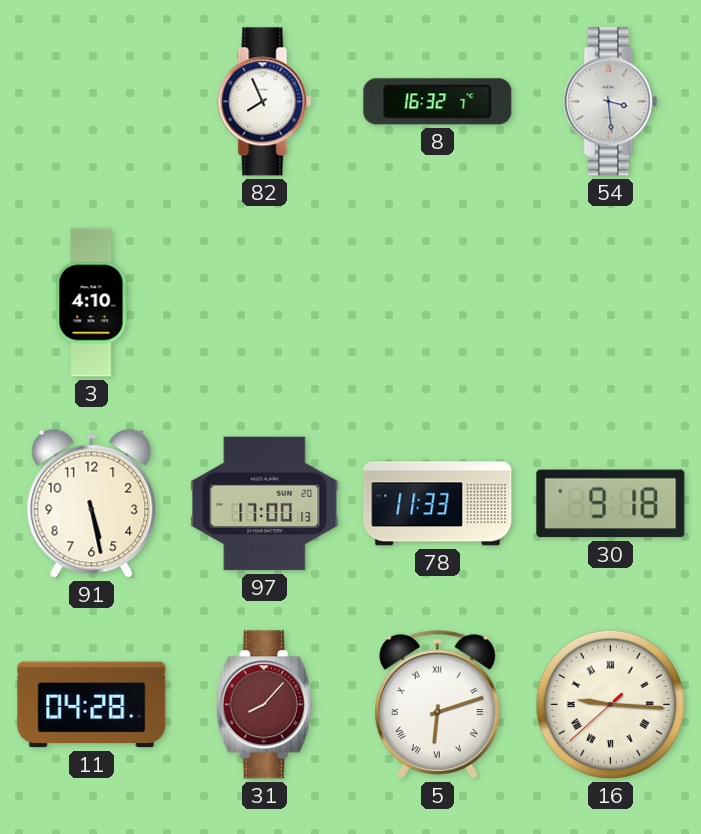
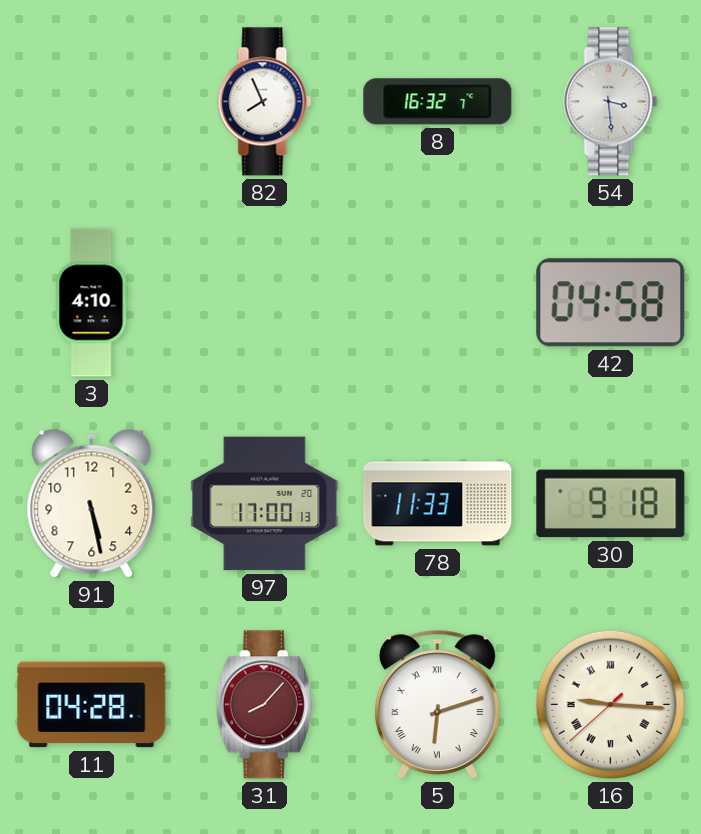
42: none -> 04:58
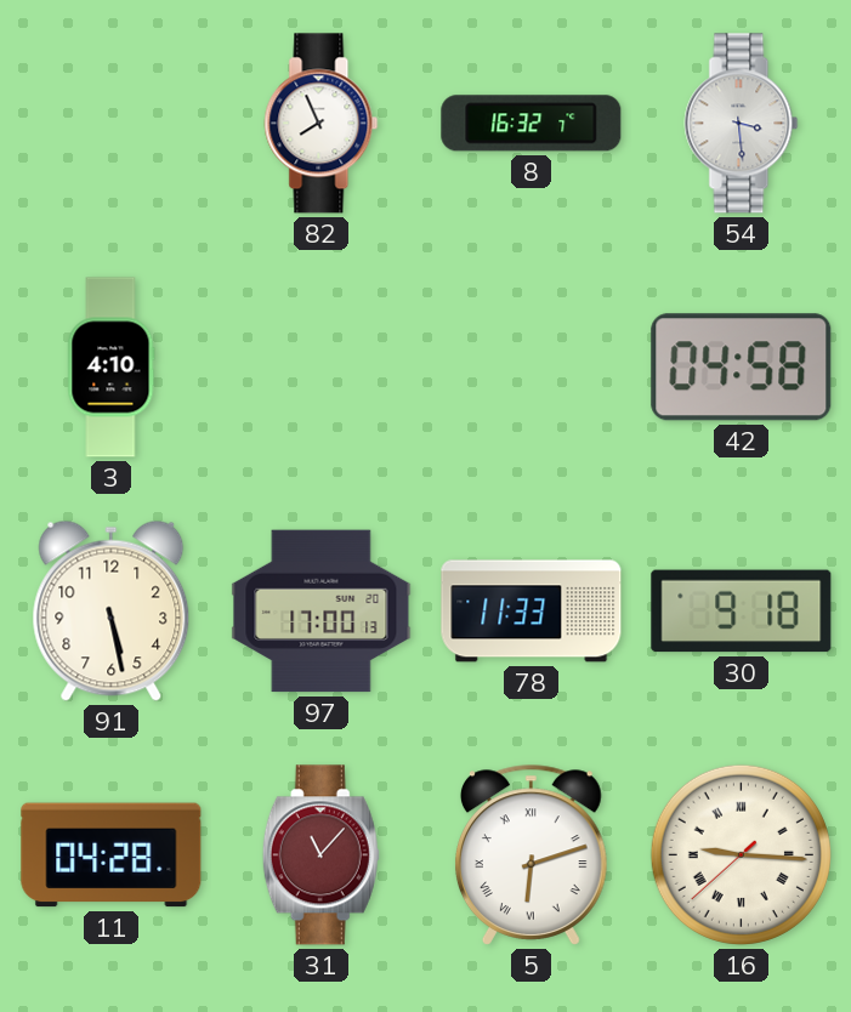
31: 8:07 -> 11:07
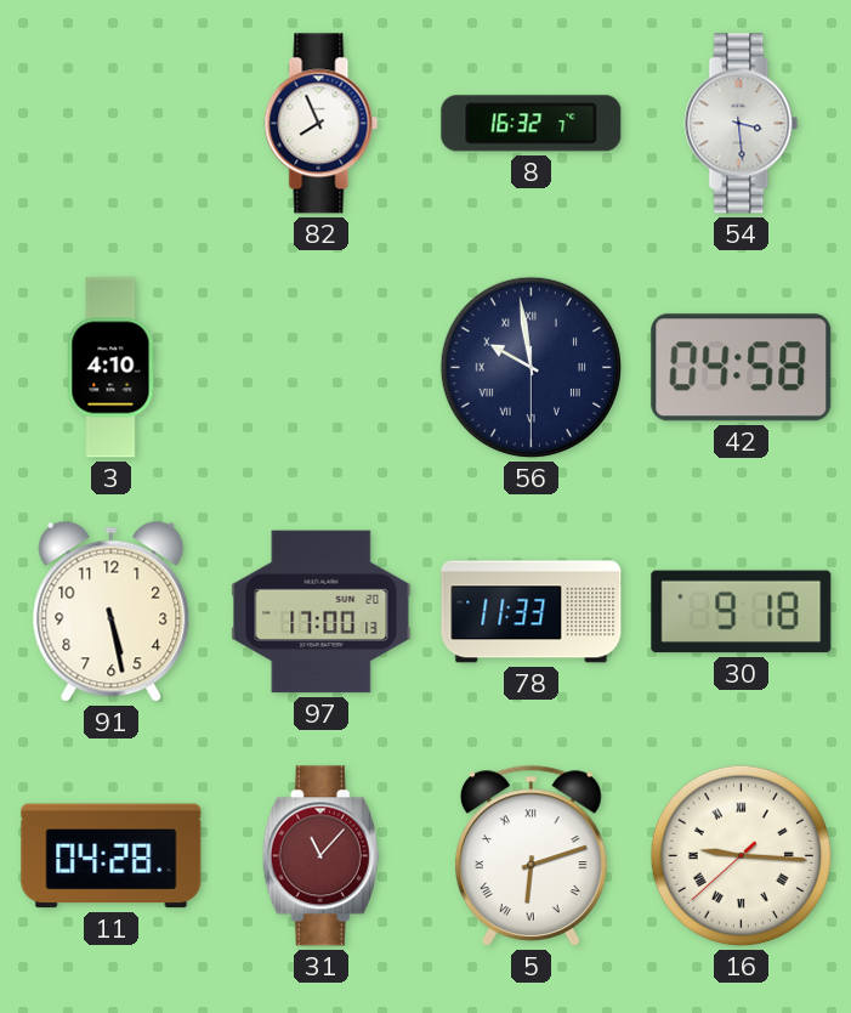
56: none -> 9:58
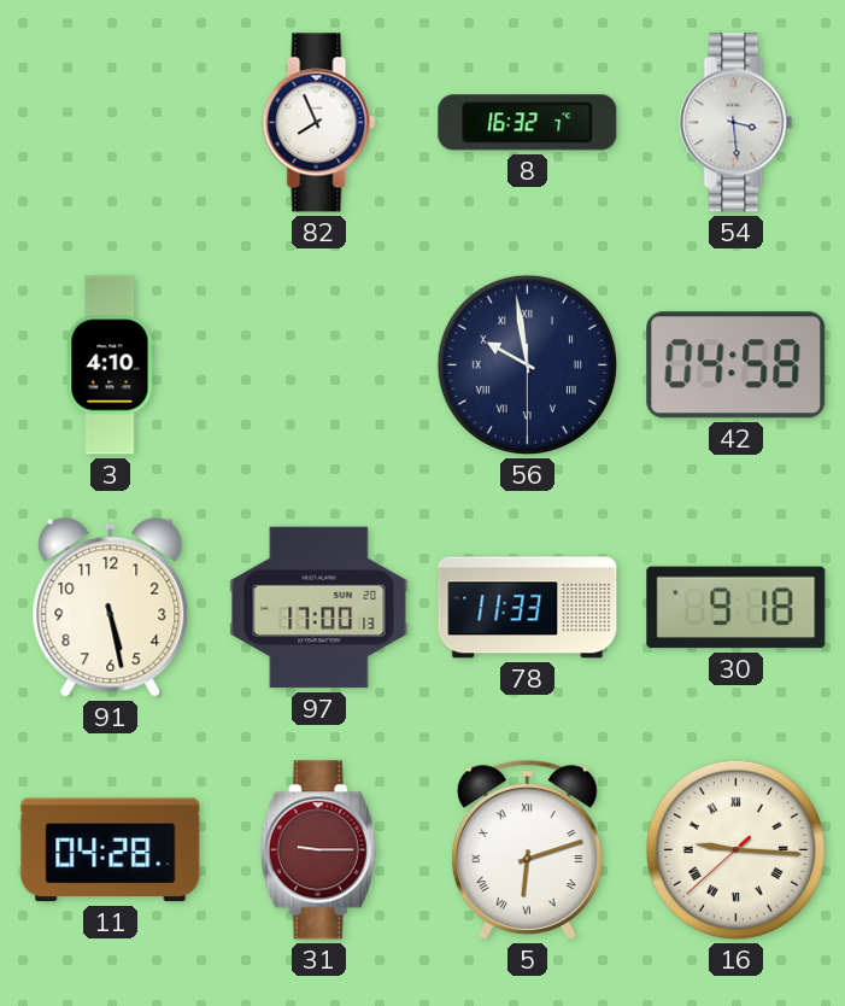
31: 11:07 -> 9:15
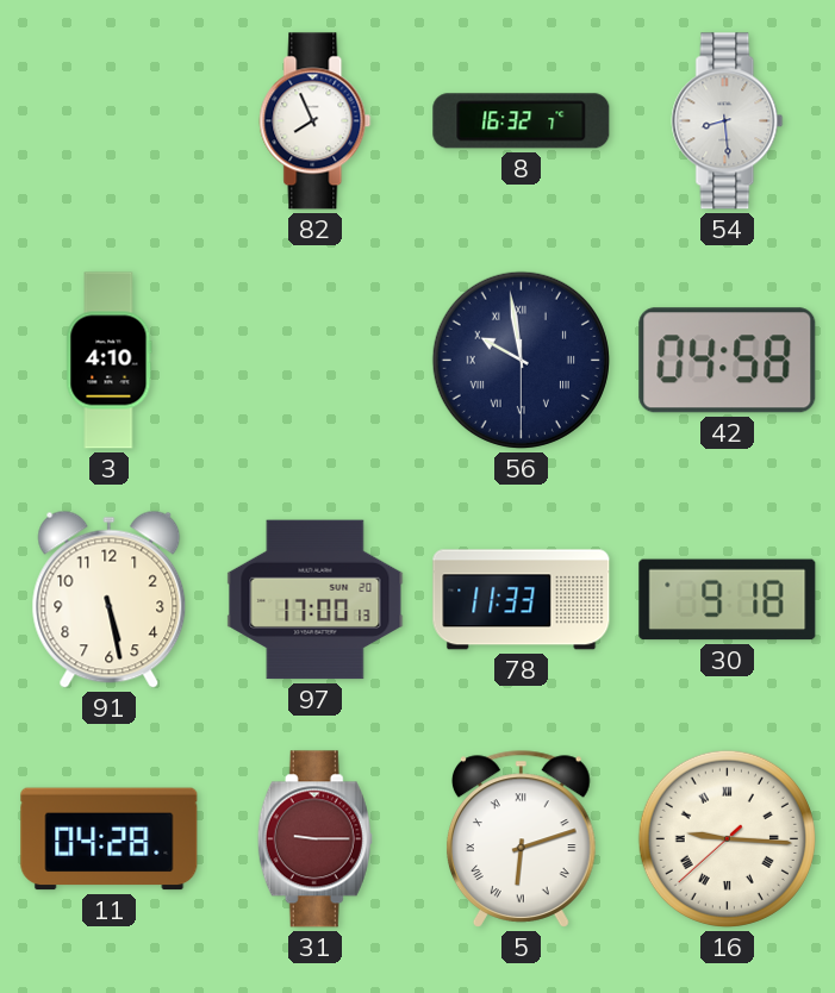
54: 3:29 -> 8:29
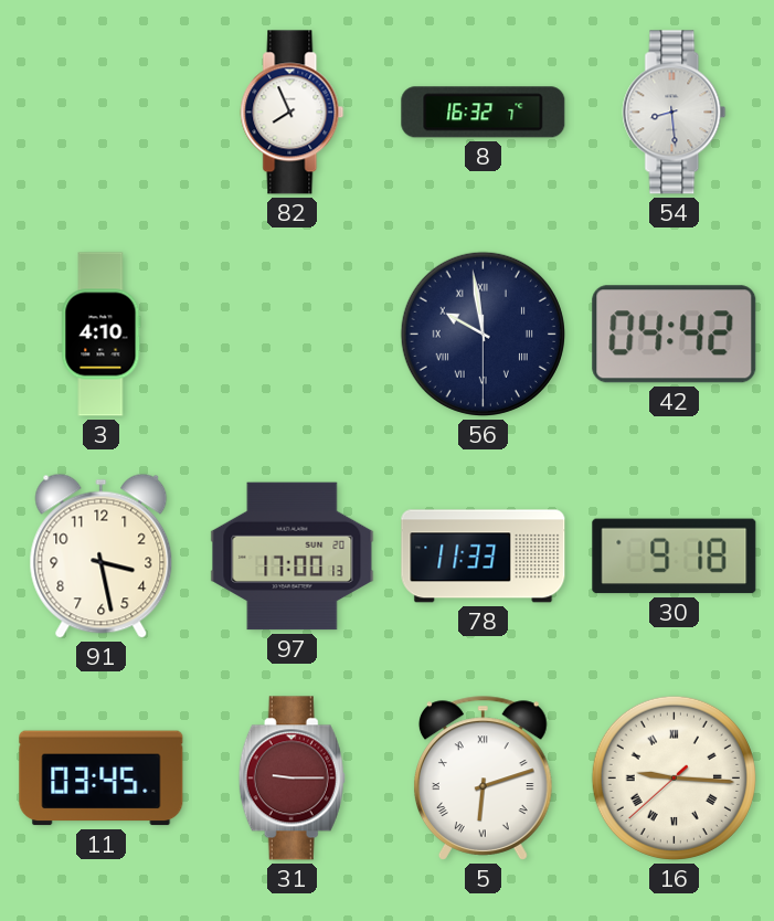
42: 04:58 -> 04:42
91: 5:28 -> 3:28
11: 04:28 -> 03:45
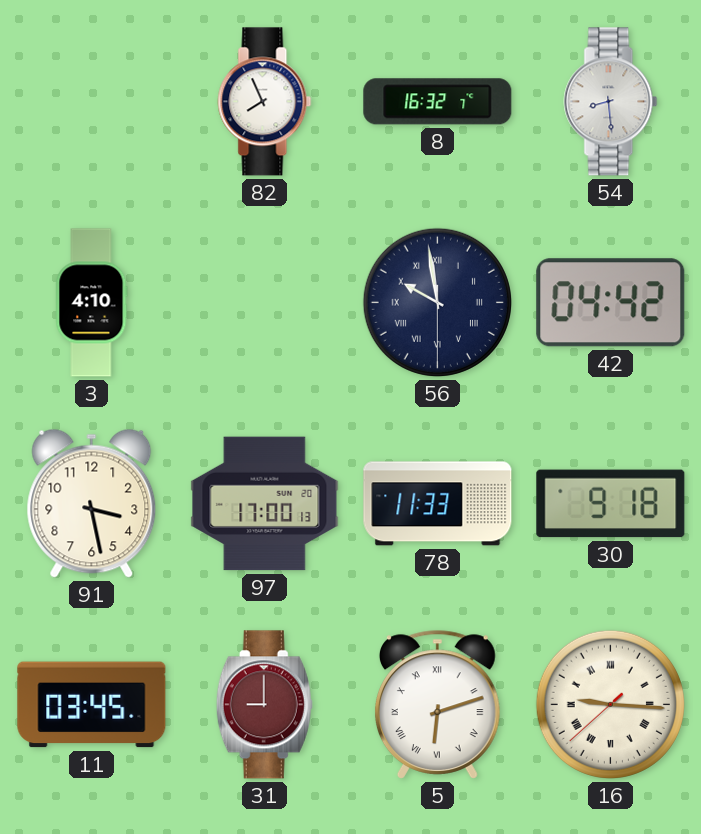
31: 9:15 -> 9:00
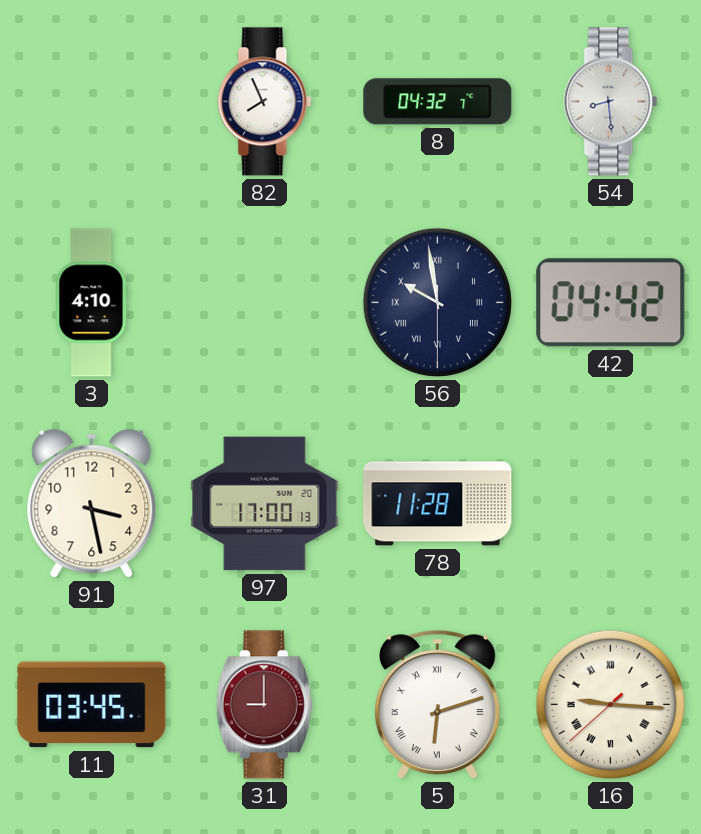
8: 16:32 -> 04:32
78: 11:33 -> 11:28
30: 9:18 -> none
